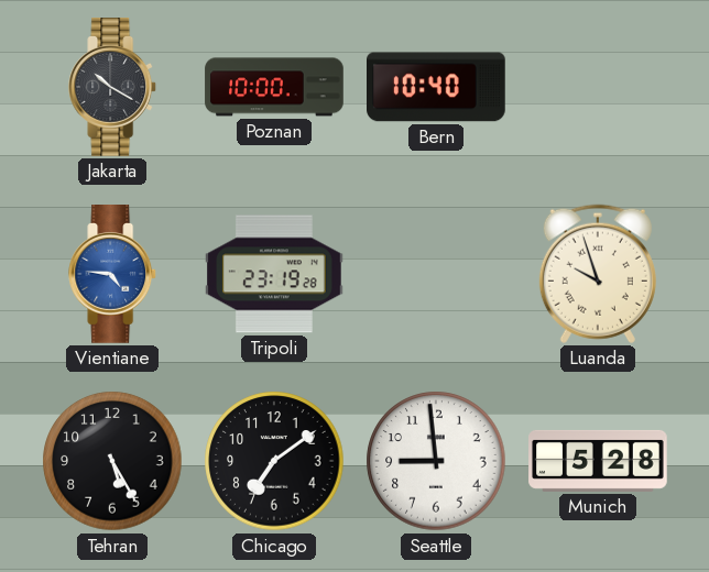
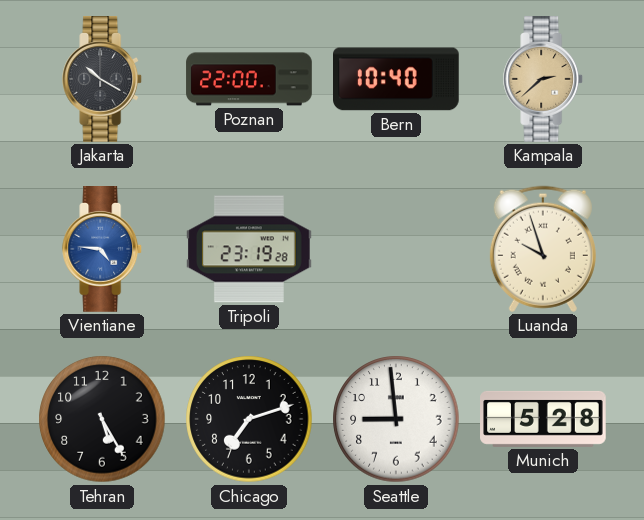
Poznan: 10:00 -> 22:00
Kampala: none -> 2:38
Chicago: 7:09 -> 7:12
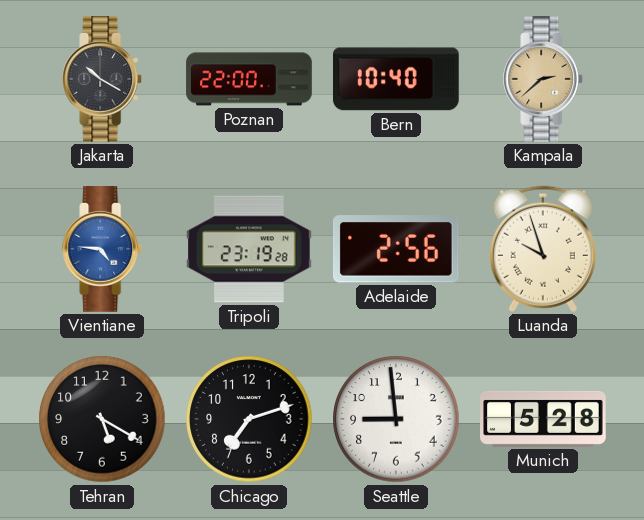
Adelaide: none -> 2:56
Tehran: 5:25 -> 5:20
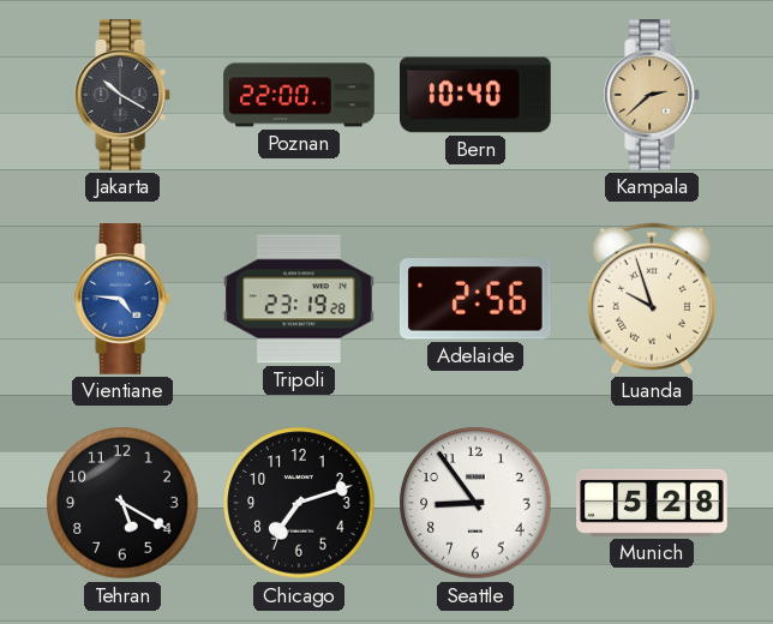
Seattle: 8:59 -> 8:54
